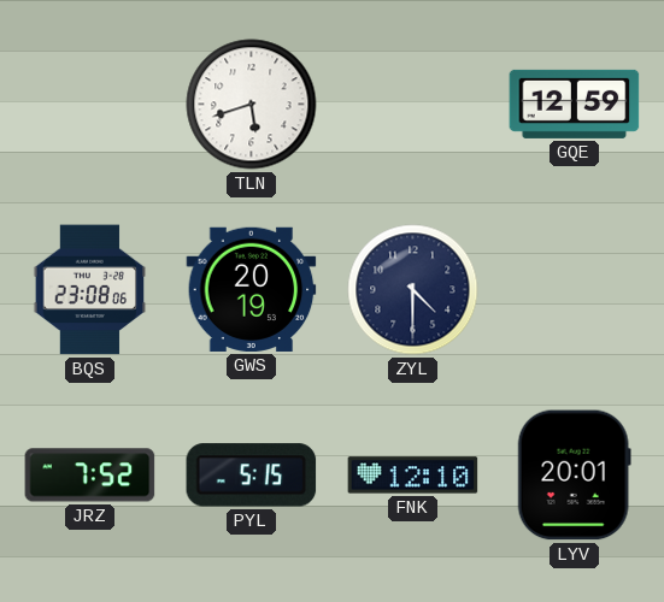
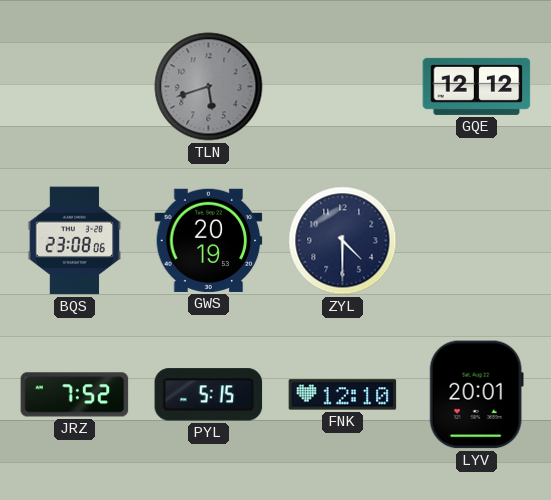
TLN dial: white -> grey
GQE: 12:59 -> 12:12
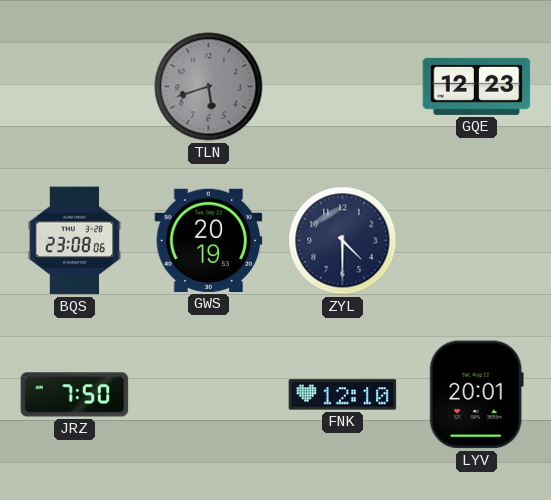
GQE: 12:12 -> 12:23
JRZ: 7:52 -> 7:50
PYL: 5:15 -> none
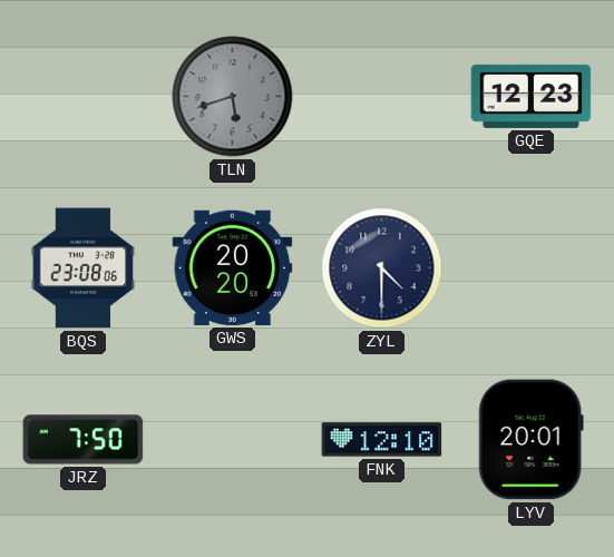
GWS: 20:19 -> 20:20
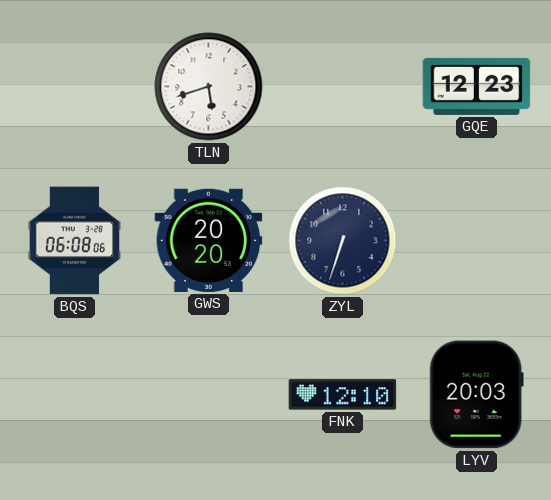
TLN dial: grey -> white
BQS: 23:08 -> 06:08
ZYL: 4:30 -> 6:33
JRZ: 7:50 -> none
LYV: 20:01 -> 20:03
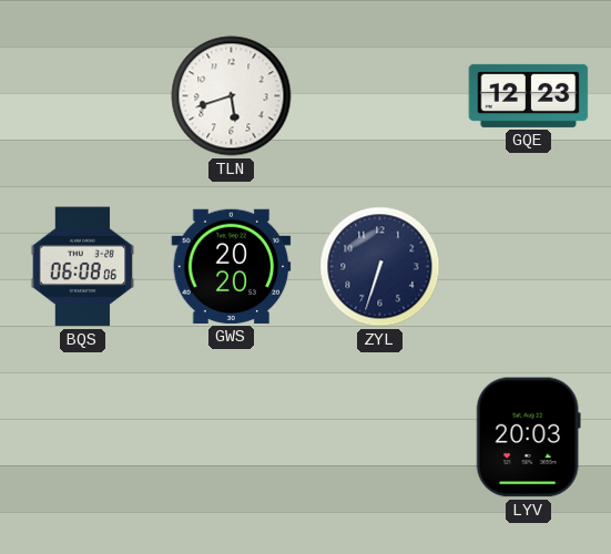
FNK: 12:10 -> none
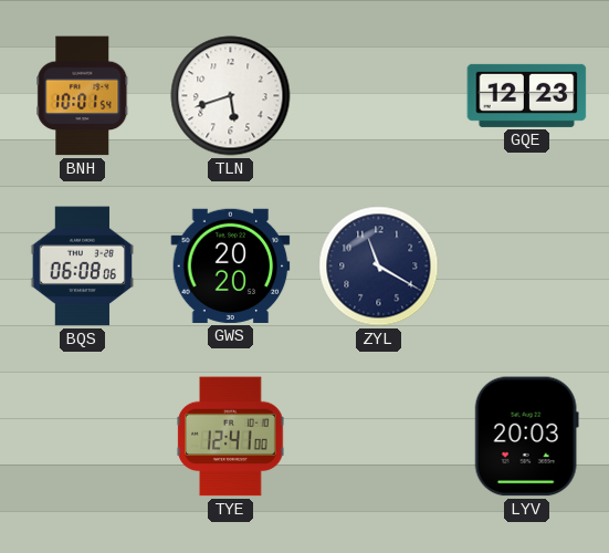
BNH: none -> 10:01
ZYL: 6:33 -> 11:20
TYE: none -> 12:41
